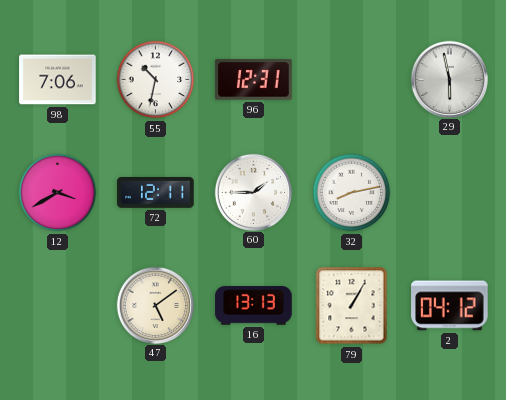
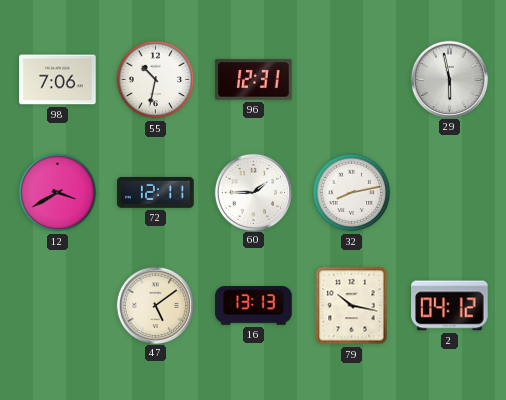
79: 1:05 -> 10:17
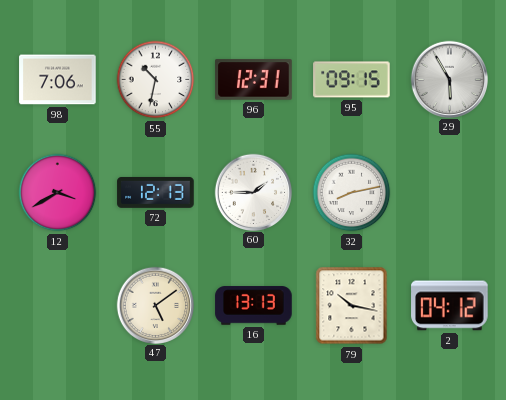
95: none -> 09:15
29: 5:58 -> 5:55
72: 12:11 -> 12:13
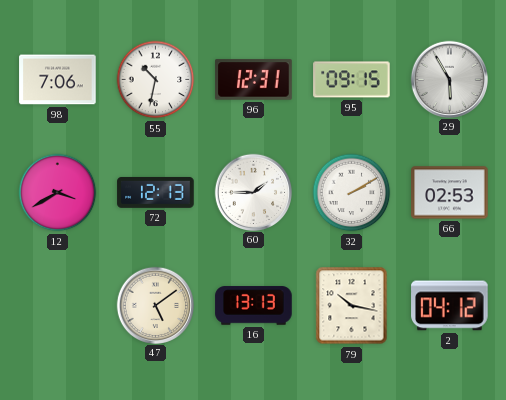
32: 8:13 -> 2:10
66: none -> 02:53
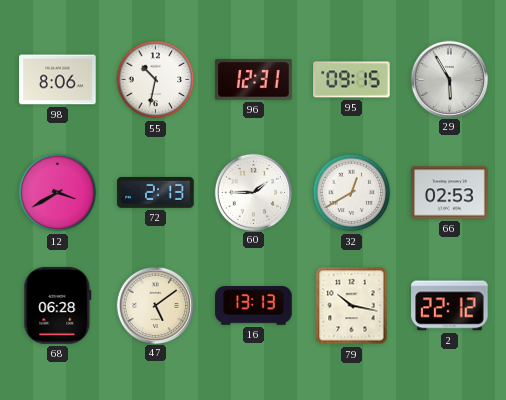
98: 7:06 -> 8:06
72: 12:13 -> 2:13
32: 2:10 -> 12:40
68: none -> 06:28
2: 04:12 -> 22:12
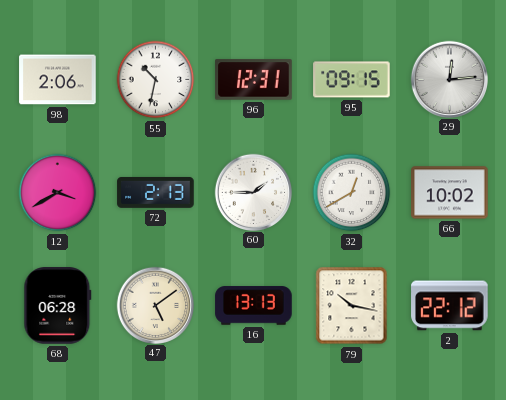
98: 8:06 -> 2:06
29: 5:55 -> 12:14
66: 02:53 -> 10:02
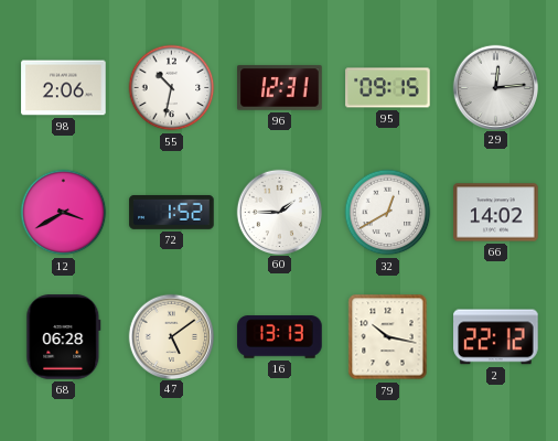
72: 2:13 -> 1:52
66: 10:02 -> 14:02
